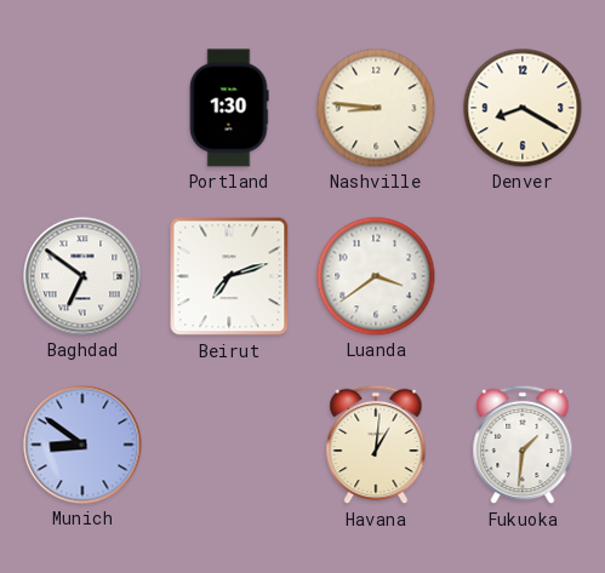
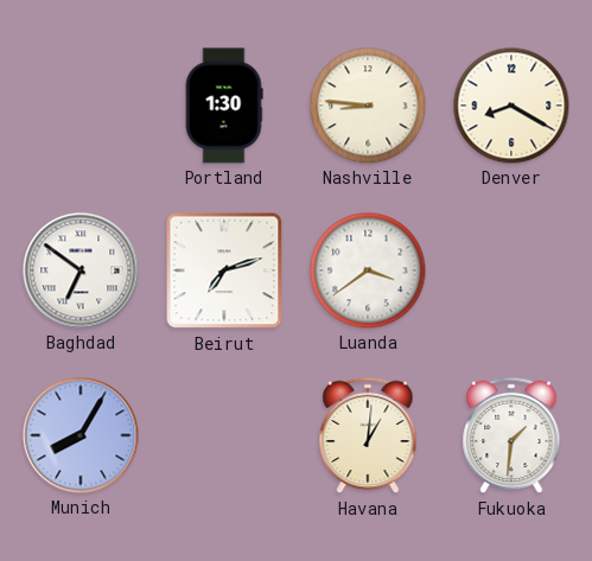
Munich: 8:51 -> 8:05
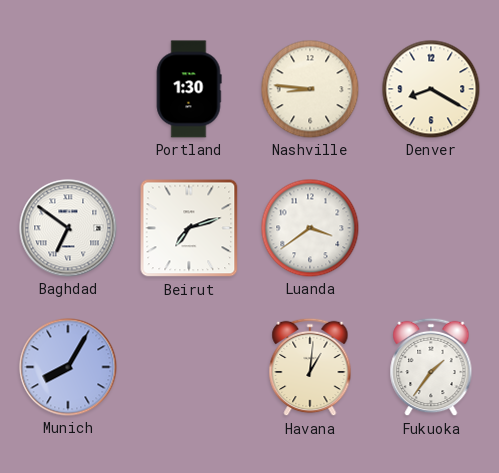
Fukuoka: 1:31 -> 1:36
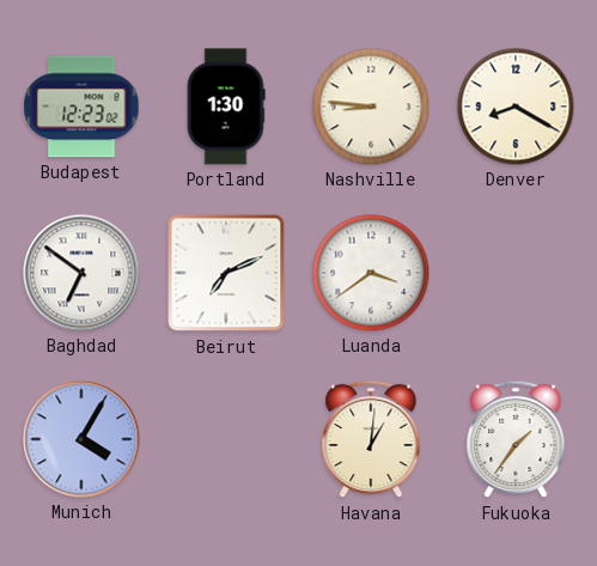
Budapest: none -> 12:23
Beirut: 7:12 -> 7:11
Munich: 8:05 -> 4:05
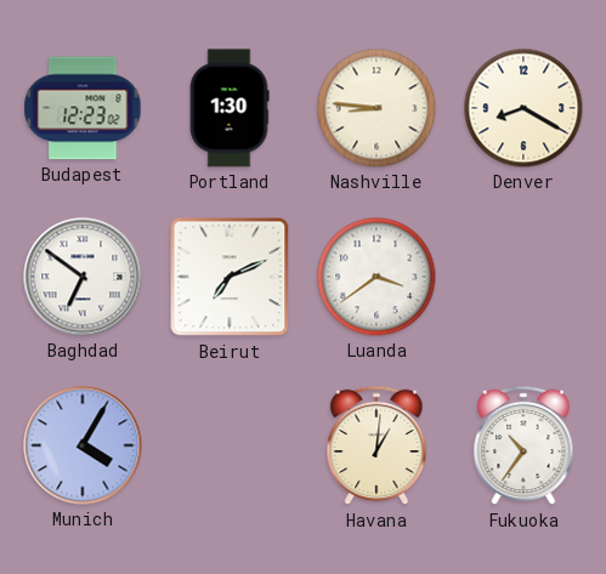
Fukuoka: 1:36 -> 10:36
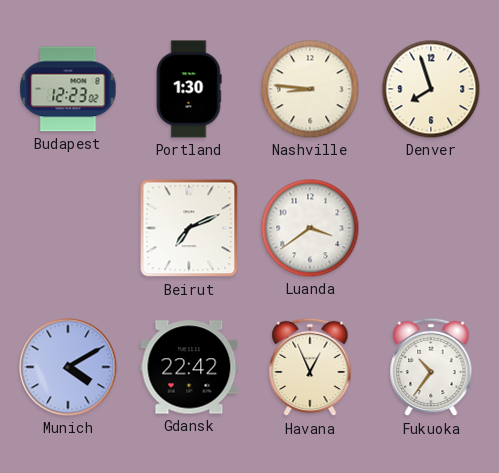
Denver: 8:20 -> 7:57
Baghdad: 6:51 -> none
Munich: 4:05 -> 4:10
Gdansk: none -> 22:42
Havana: 1:01 -> 12:56
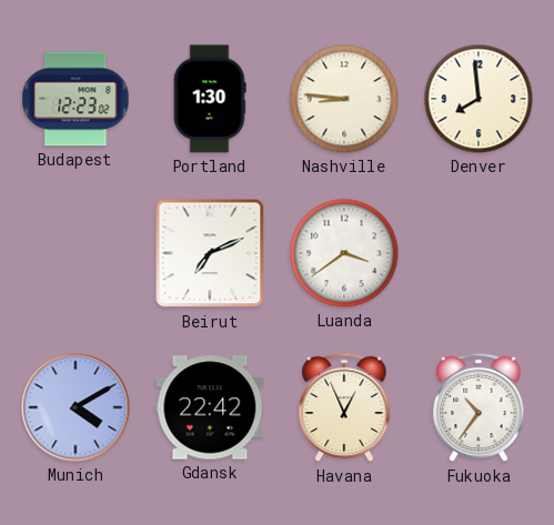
Denver: 7:57 -> 7:59
